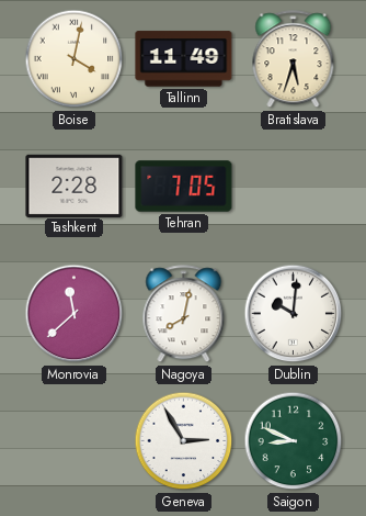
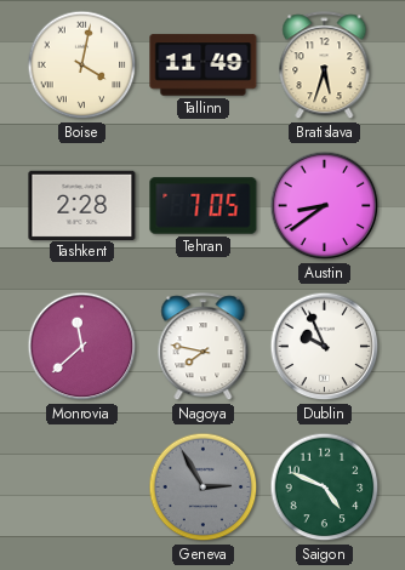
Austin: none -> 8:39
Nagoya: 8:02 -> 7:47
Dublin: 10:01 -> 9:56
Geneva dial: white -> grey
Saigon: 8:49 -> 4:49
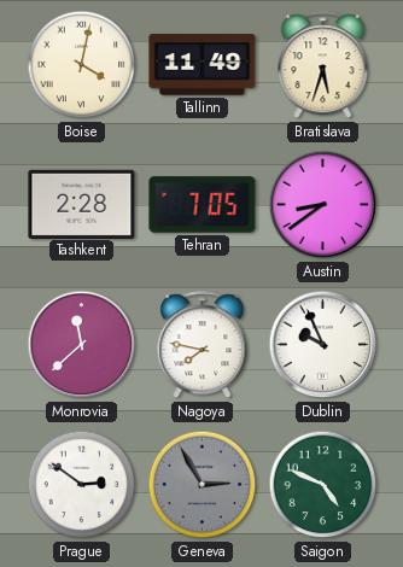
Prague: none -> 2:51
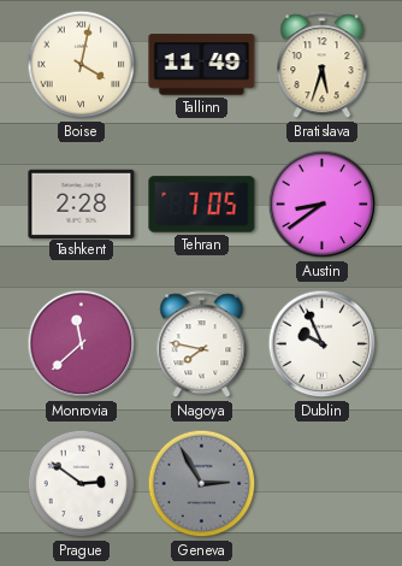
Saigon: 4:49 -> none
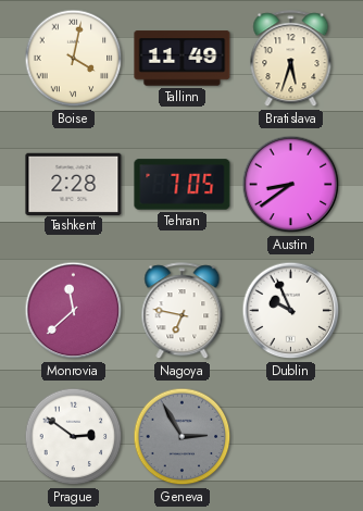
Nagoya: 7:47 -> 6:47
